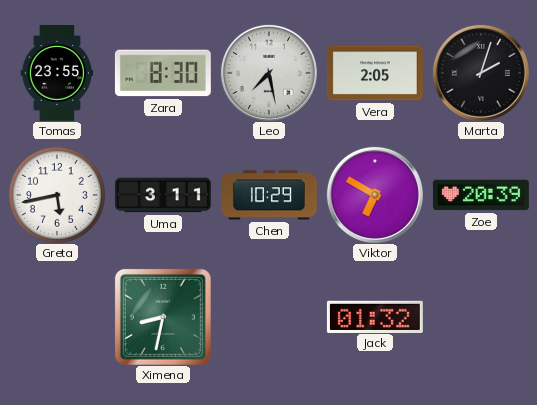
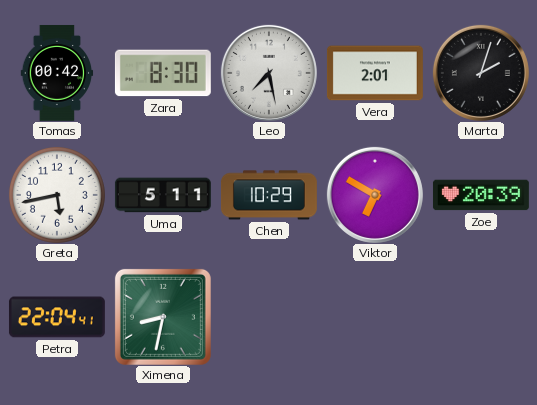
Tomas: 23:55 -> 00:42
Vera: 2:05 -> 2:01
Uma: 3:11 -> 5:11
Petra: none -> 22:04
Jack: 01:32 -> none
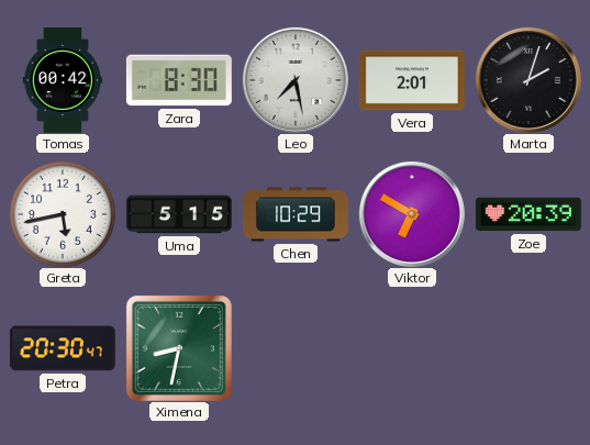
Uma: 5:11 -> 5:15
Petra: 22:04 -> 20:30
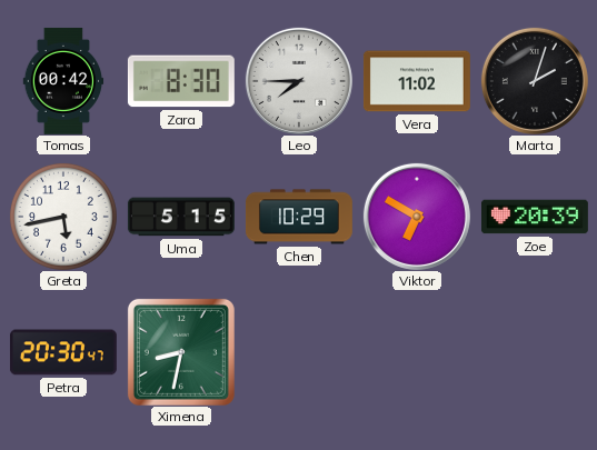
Leo: 7:28 -> 7:45
Vera: 2:01 -> 11:02
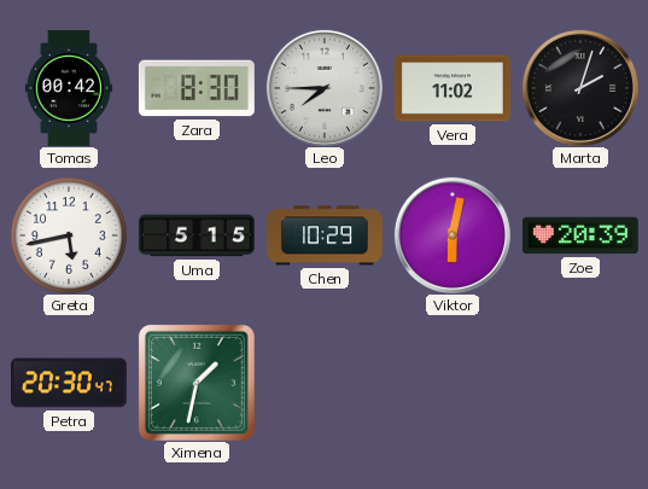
Viktor: 6:50 -> 6:02
Ximena: 8:32 -> 1:32
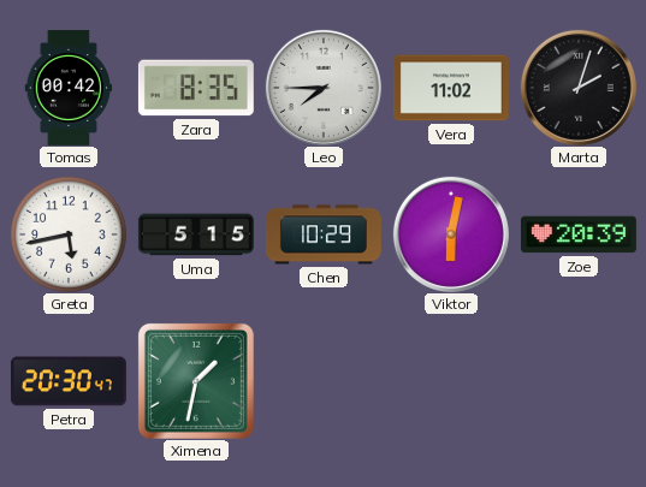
Zara: 8:30 -> 8:35
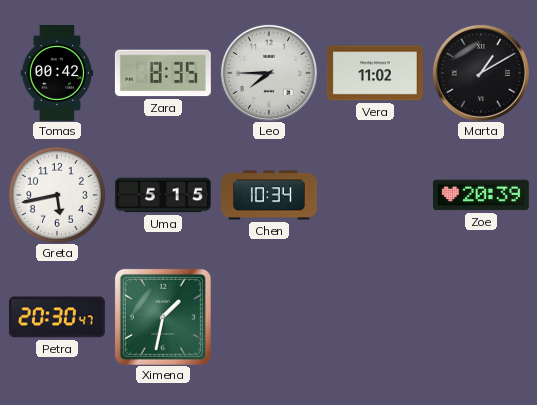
Marta: 2:03 -> 1:10
Chen: 10:29 -> 10:34
Viktor: 6:02 -> none
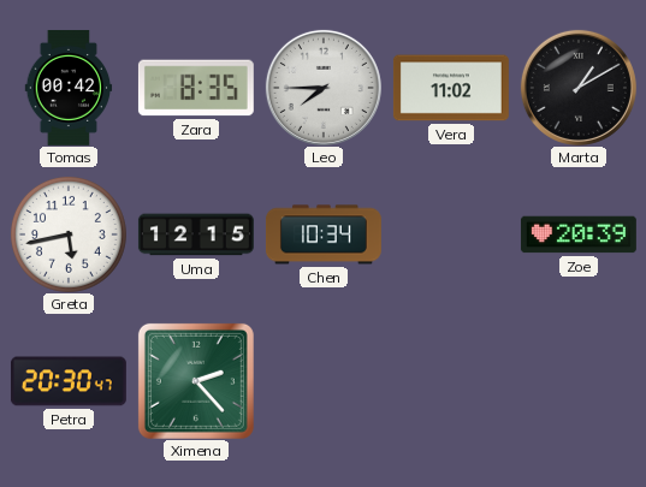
Uma: 5:15 -> 12:15
Ximena: 1:32 -> 2:23
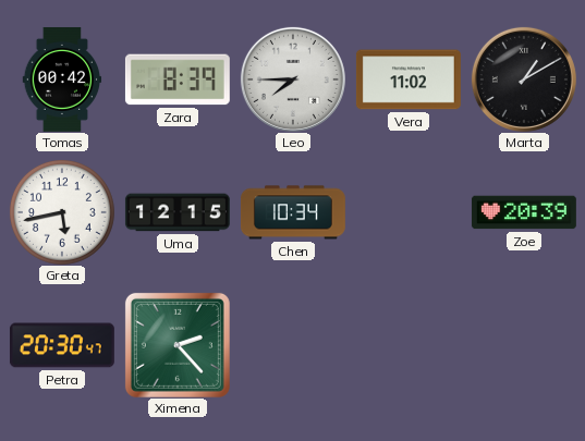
Zara: 8:35 -> 8:39
